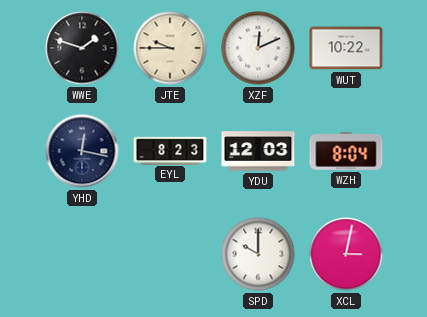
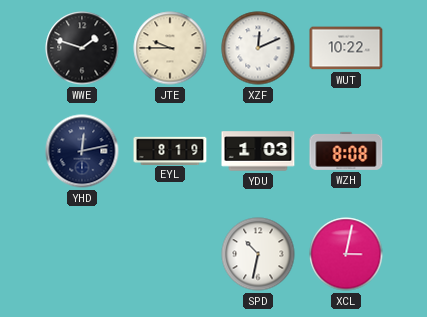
YHD: 12:17 -> 12:13
EYL: 8:23 -> 8:19
YDU: 12:03 -> 1:03
WZH: 8:04 -> 8:08
SPD: 10:00 -> 10:32
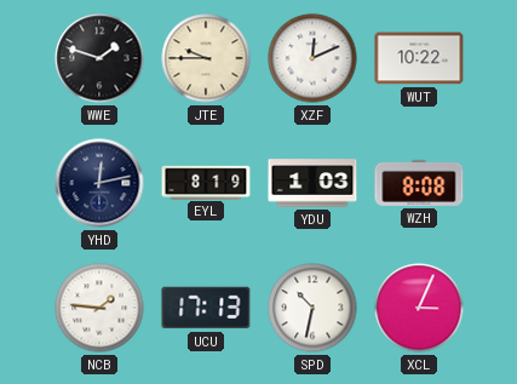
NCB: none -> 1:46
UCU: none -> 17:13
XCL: 3:02 -> 3:04
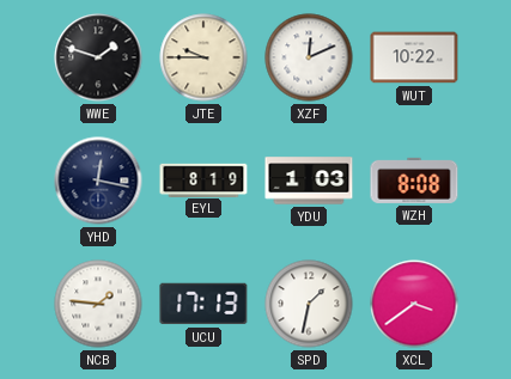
YHD: 12:13 -> 12:17
SPD: 10:32 -> 1:32
XCL: 3:04 -> 3:39
